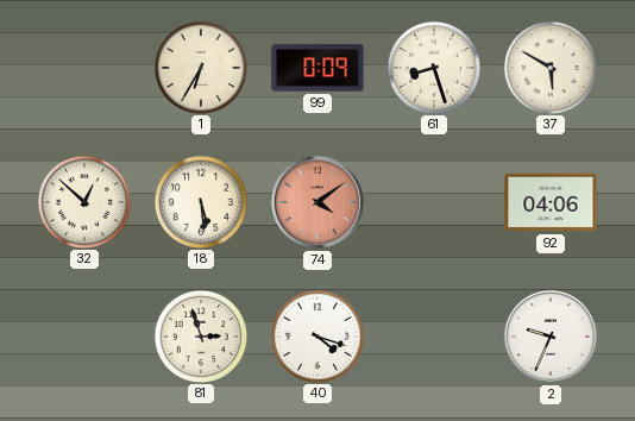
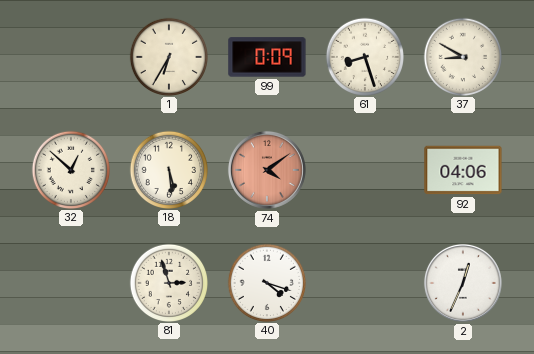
37: 5:50 -> 8:50
2: 9:34 -> 12:34
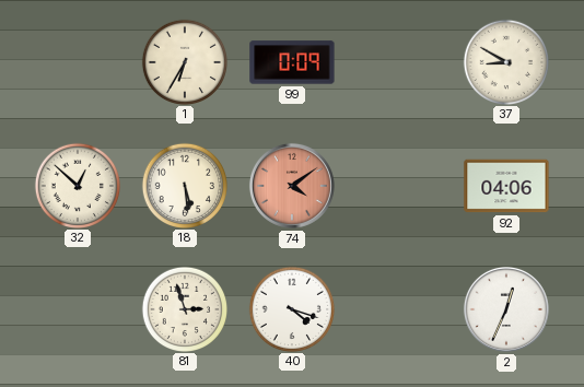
61: 8:27 -> none
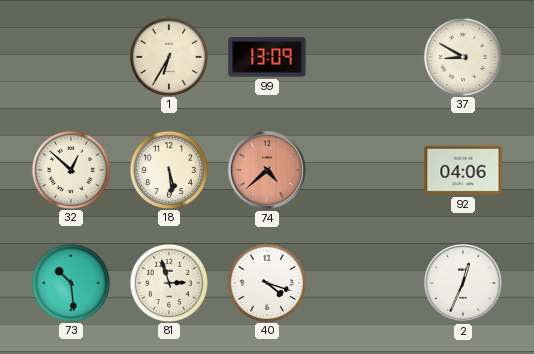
99: 0:09 -> 13:09
74: 4:09 -> 4:38
73: none -> 10:29
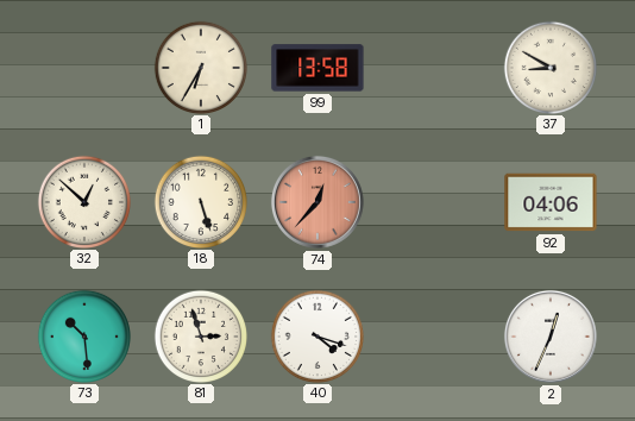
99: 13:09 -> 13:58
18: 5:29 -> 5:27
74: 4:38 -> 12:37
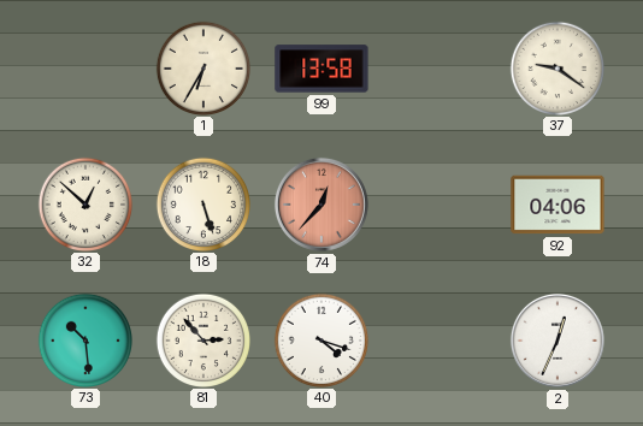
37: 8:50 -> 9:21
81: 2:57 -> 2:53
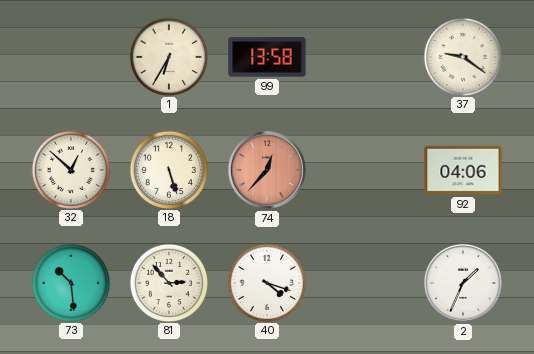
2: 12:34 -> 1:34
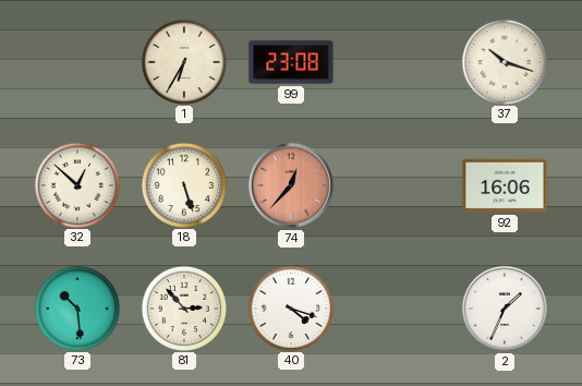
99: 13:58 -> 23:08
37: 9:21 -> 10:18
92: 04:06 -> 16:06
